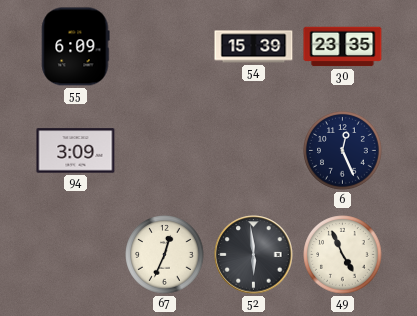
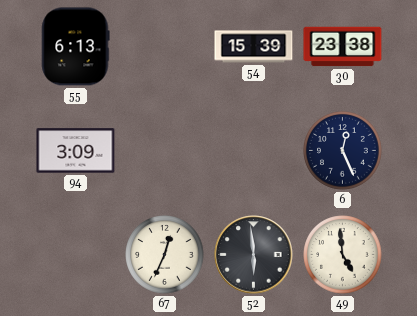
55: 6:09 -> 6:13
30: 23:35 -> 23:38
49: 4:56 -> 4:59
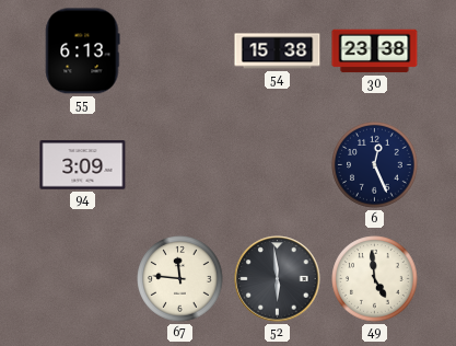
54: 15:39 -> 15:38
67: 12:34 -> 11:46
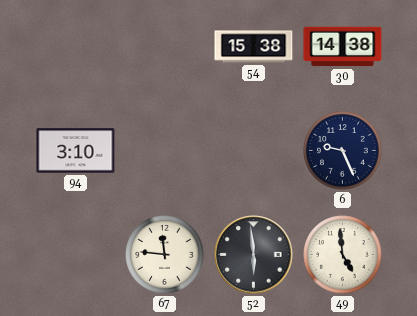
55: 6:13 -> none
30: 23:38 -> 14:38
94: 3:09 -> 3:10
6: 12:26 -> 9:26
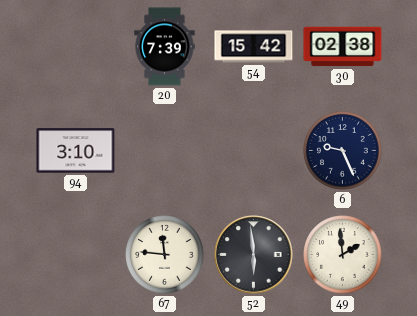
20: none -> 7:39
54: 15:38 -> 15:42
30: 14:38 -> 02:38
49: 4:59 -> 1:59
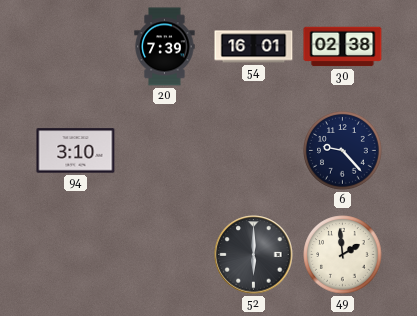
54: 15:42 -> 16:01
6: 9:26 -> 9:23
67: 11:46 -> none
52: 5:59 -> 6:00
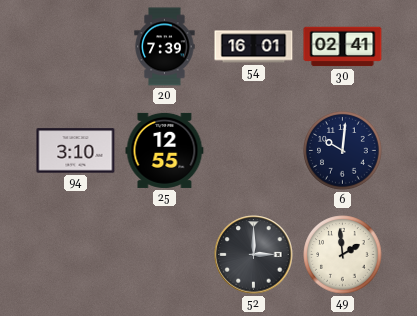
30: 02:38 -> 02:41
25: none -> 12:55
6: 9:23 -> 10:01
52: 6:00 -> 3:00
